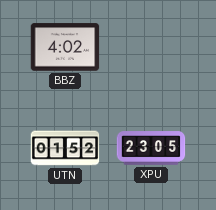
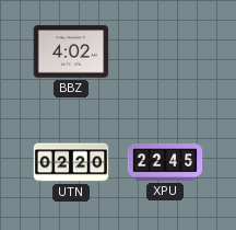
UTN: 01:52 -> 02:20
XPU: 23:05 -> 22:45
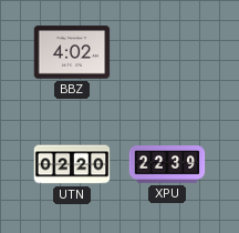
XPU: 22:45 -> 22:39
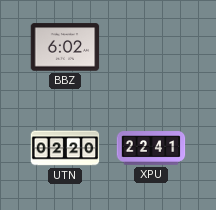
BBZ: 4:02 -> 6:02
XPU: 22:39 -> 22:41
